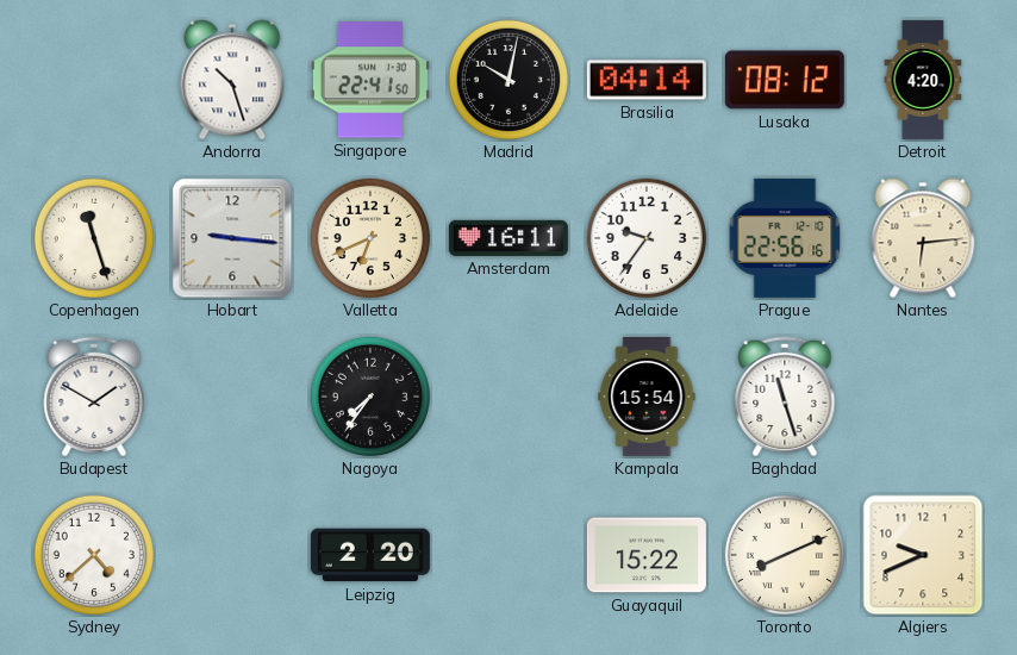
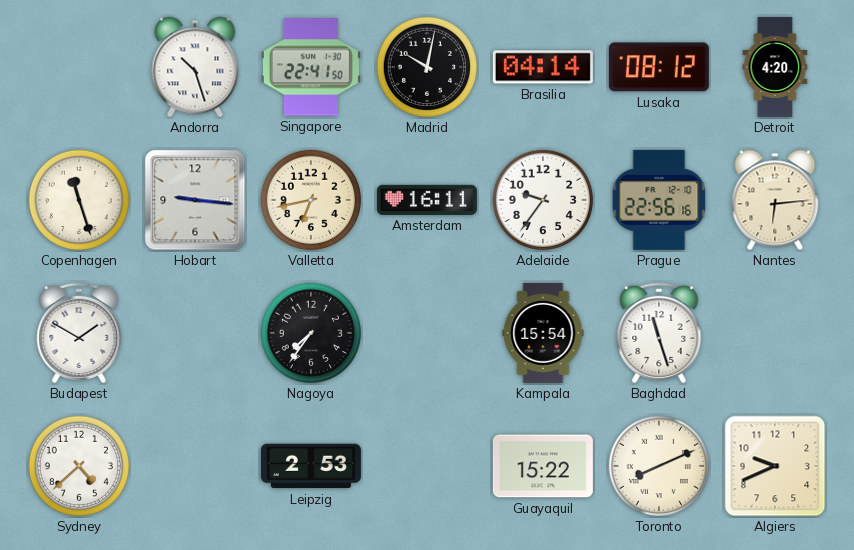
Valletta: 6:41 -> 6:43
Leipzig: 2:20 -> 2:53
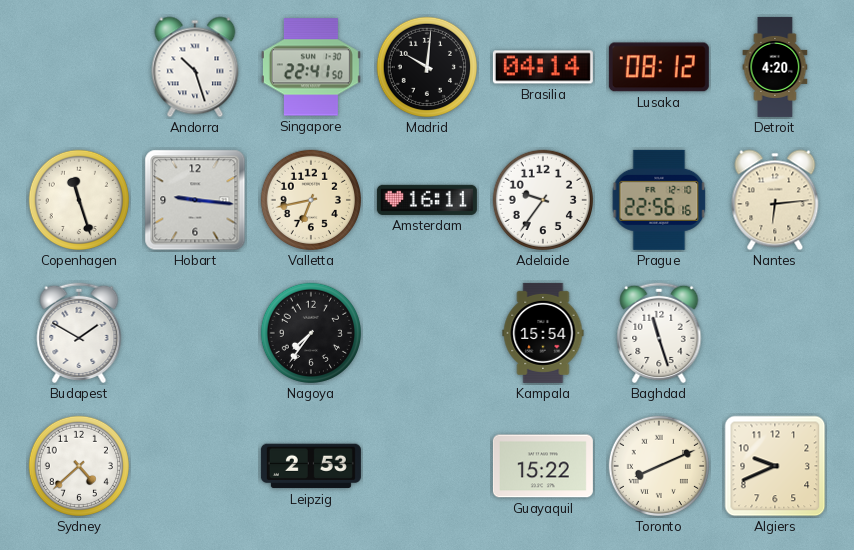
Madrid: 10:02 -> 10:01
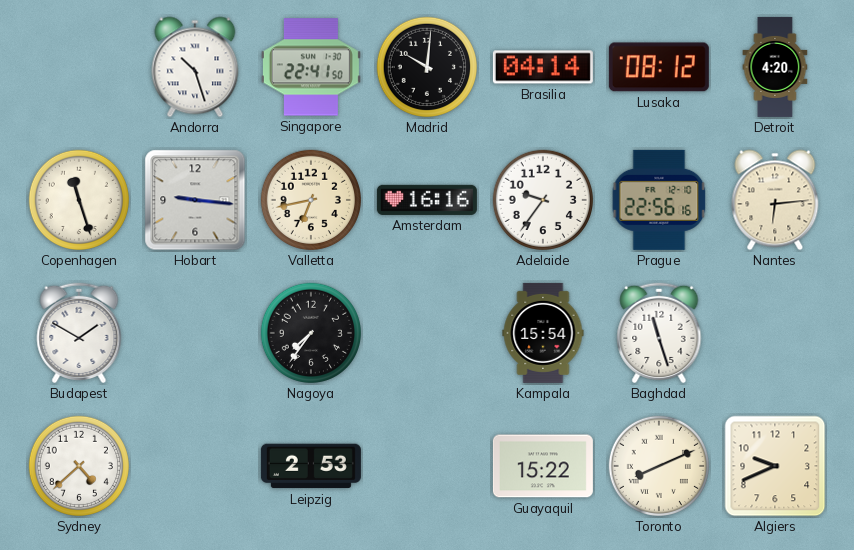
Amsterdam: 16:11 -> 16:16
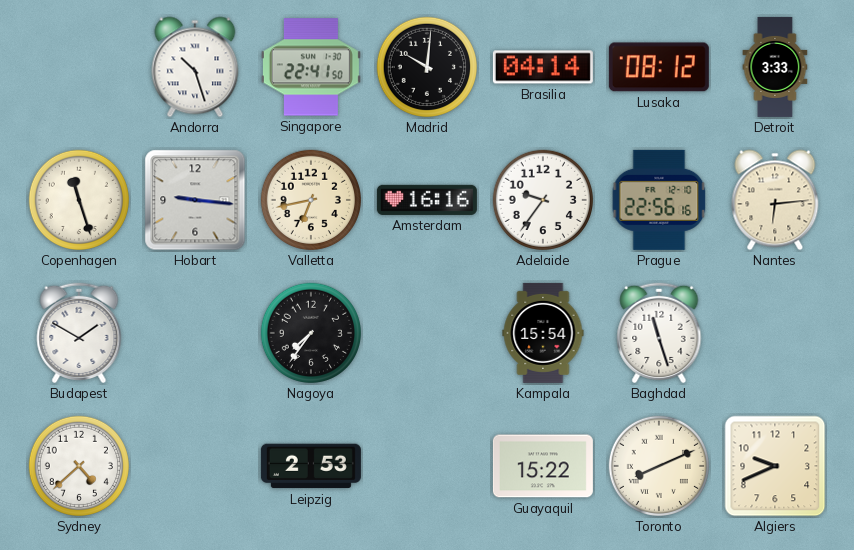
Detroit: 4:20 -> 3:33
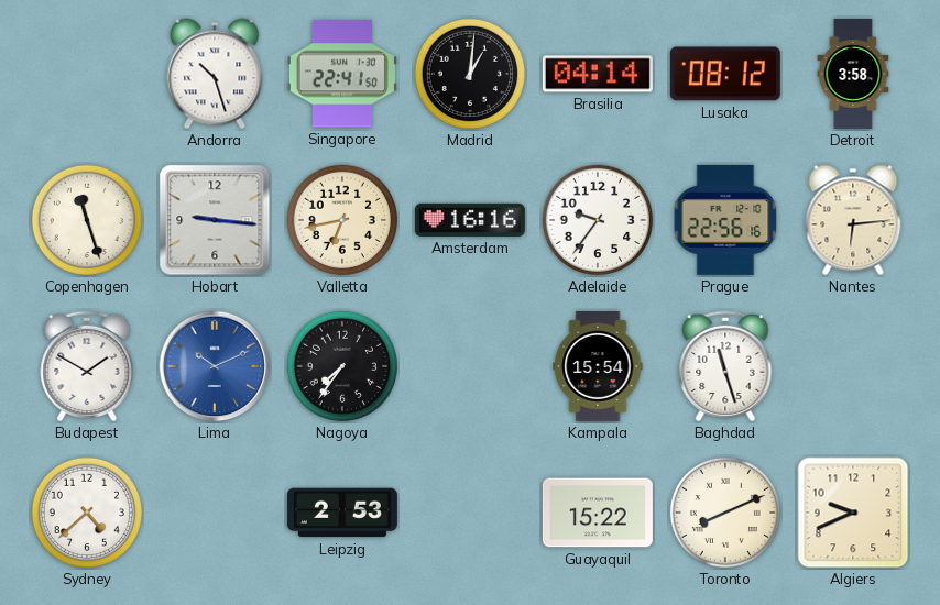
Madrid: 10:01 -> 1:01
Detroit: 3:33 -> 3:58
Lima: none -> 10:11
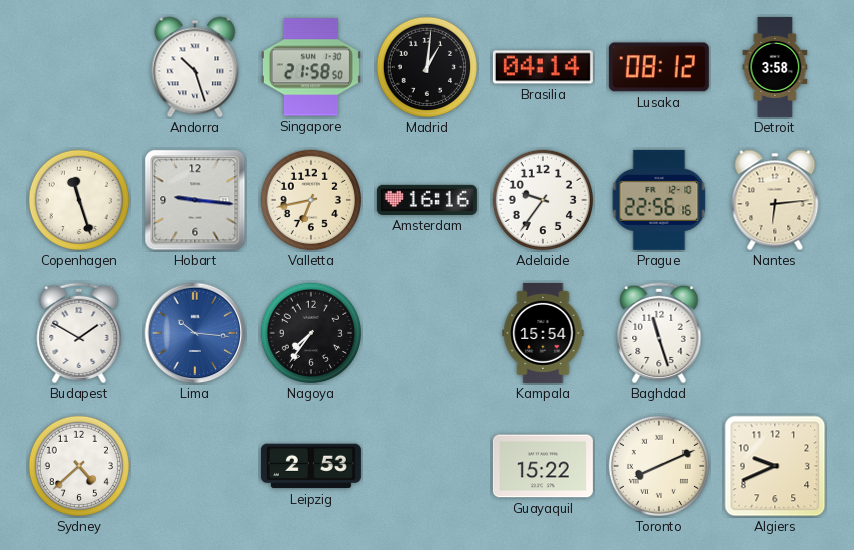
Singapore: 22:41 -> 21:58
Lima: 10:11 -> 10:16
